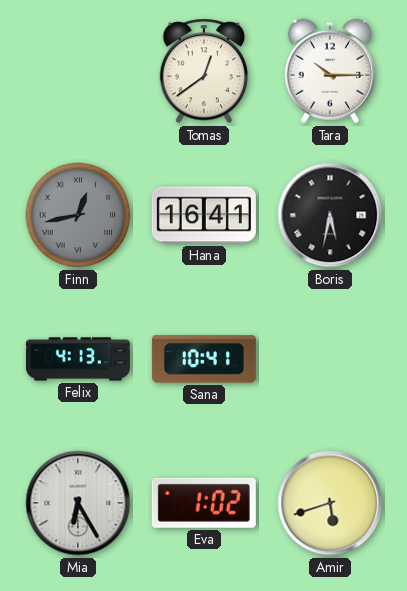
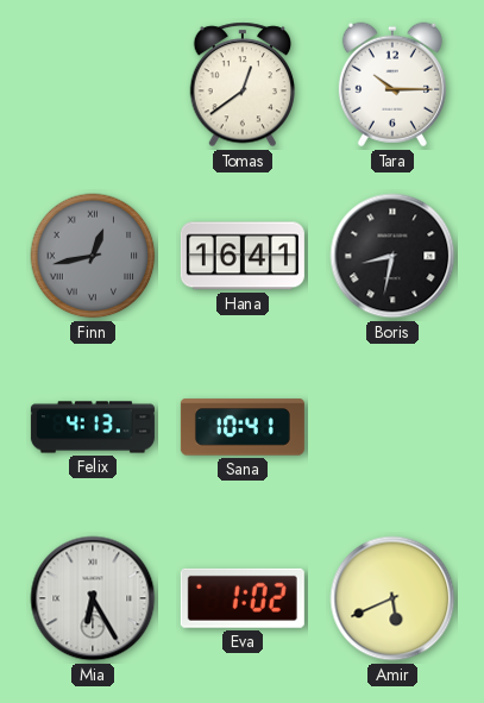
Boris: 5:32 -> 8:32
Amir: 5:42 -> 5:41
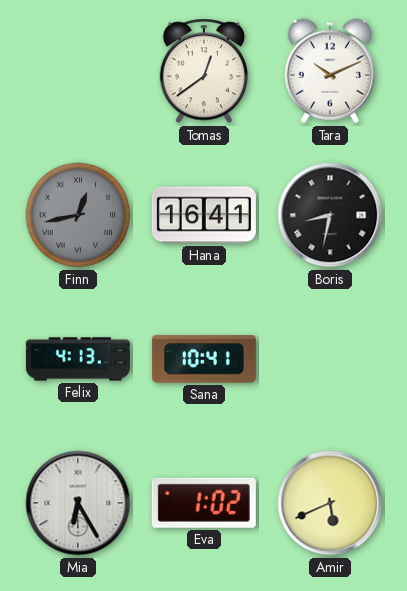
Tara: 10:15 -> 10:11
